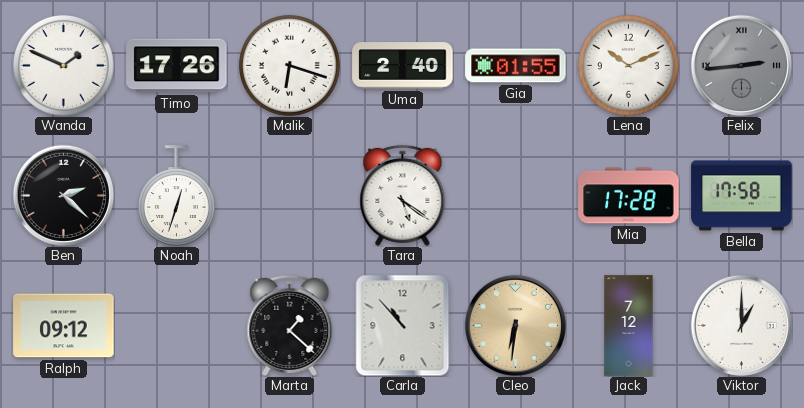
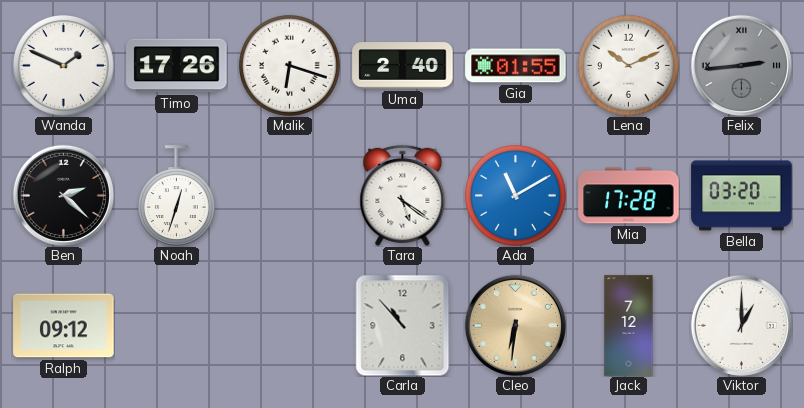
Ada: none -> 11:10
Bella: 17:58 -> 03:20
Marta: 1:22 -> none
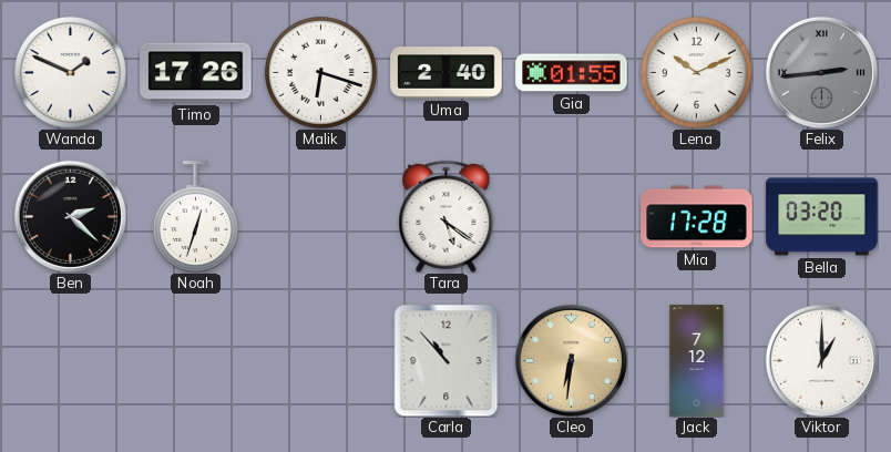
Ada: 11:10 -> none
Ralph: 09:12 -> none
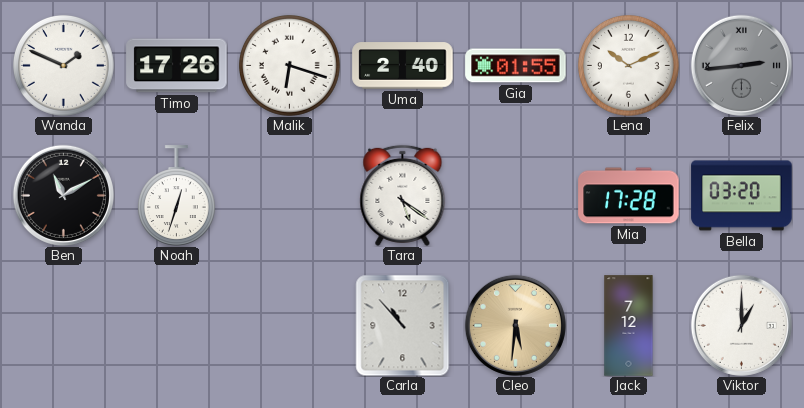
Ben: 2:22 -> 11:10
Cleo: 6:31 -> 5:31
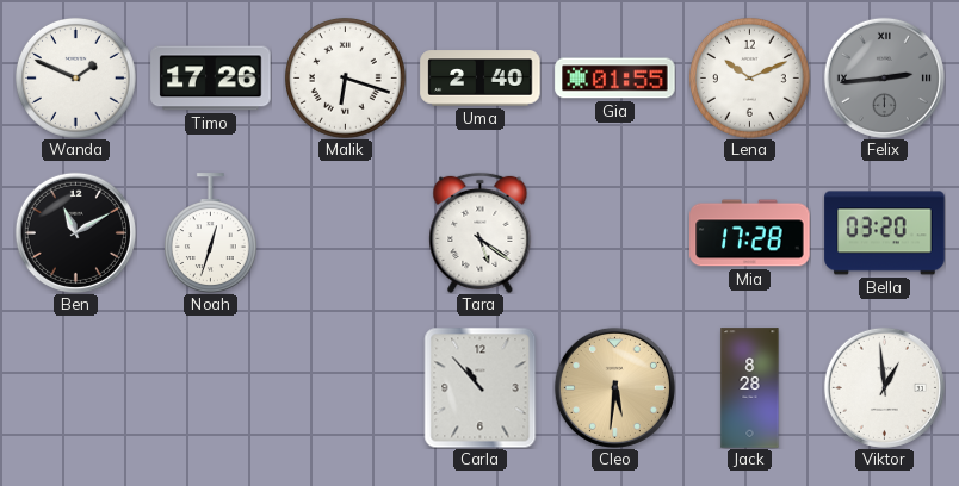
Jack: 7:12 -> 8:28
Viktor: 1:00 -> 12:59
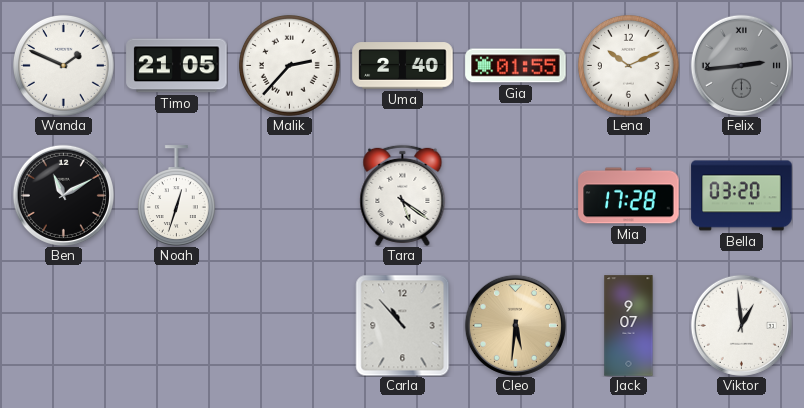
Timo: 17:26 -> 21:05
Malik: 6:18 -> 2:37
Jack: 8:28 -> 9:07
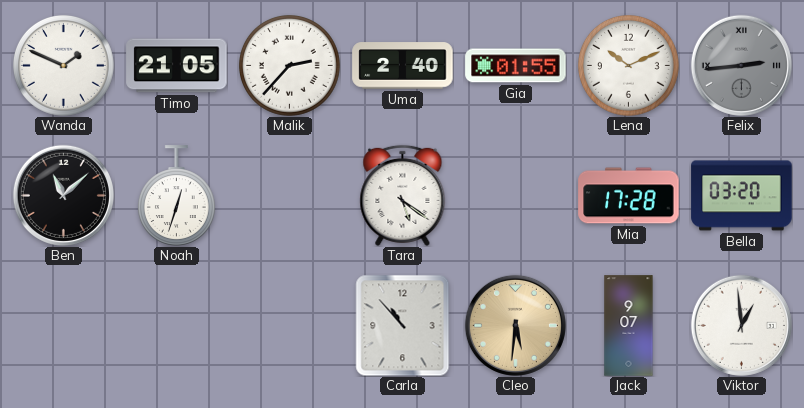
Ben: 11:10 -> 11:08
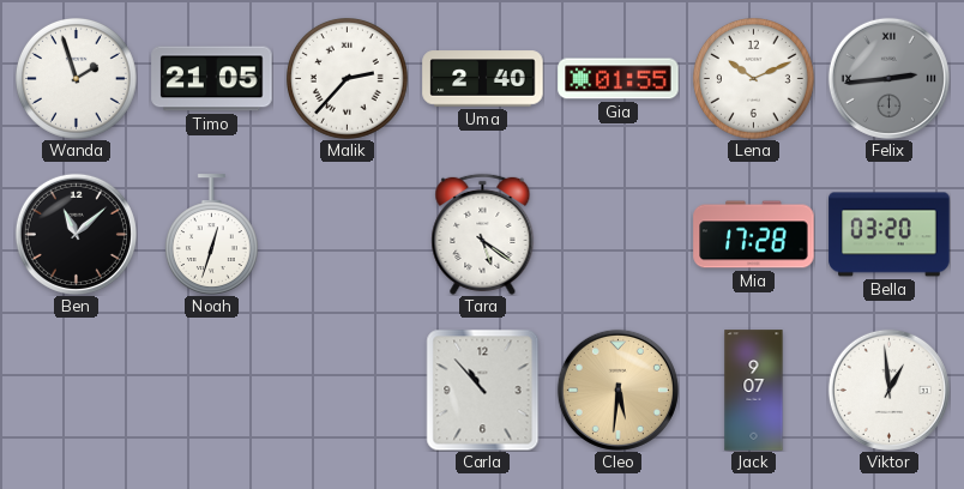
Wanda: 1:49 -> 1:57
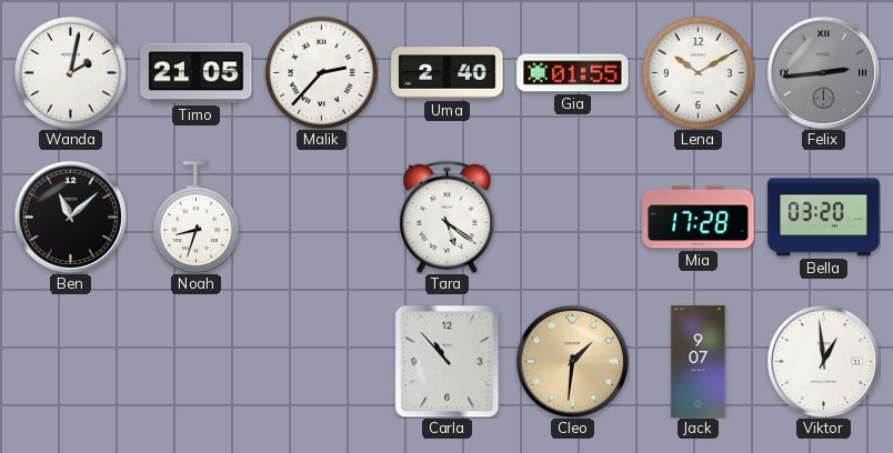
Wanda: 1:57 -> 2:02
Lena: 10:11 -> 10:10
Noah: 12:33 -> 8:33
Cleo: 5:31 -> 1:31
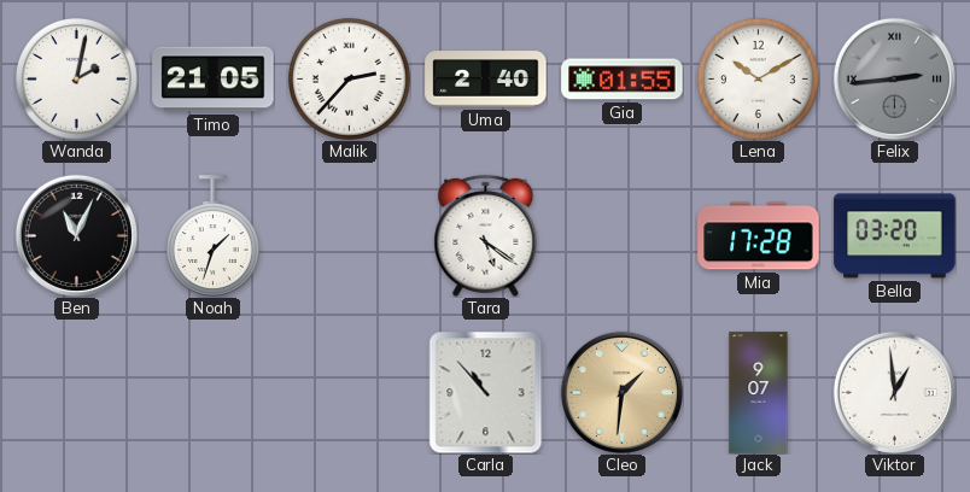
Ben: 11:08 -> 11:04
Noah: 8:33 -> 1:33
